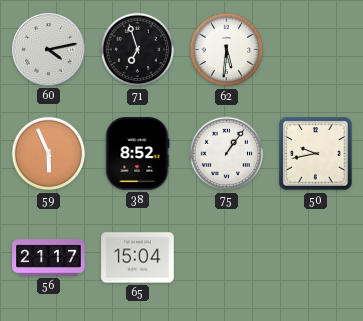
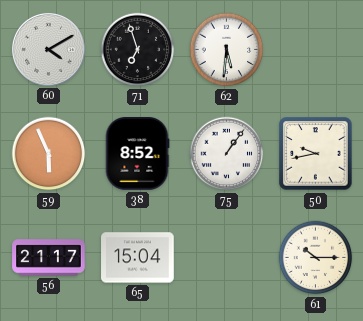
60: 4:13 -> 4:10
61: none -> 10:15
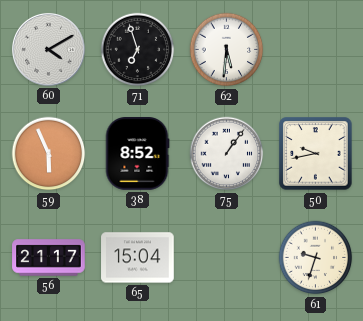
61: 10:15 -> 9:33
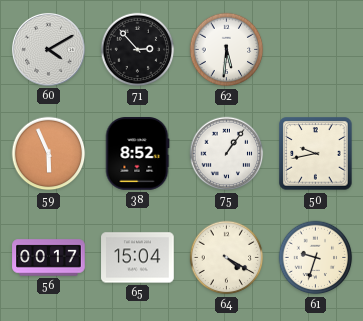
71: 6:57 -> 2:53
56: 21:17 -> 00:17
64: none -> 4:20
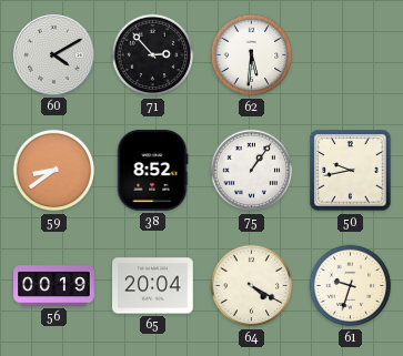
59: 5:56 -> 8:39
56: 00:17 -> 00:19
65: 15:04 -> 20:04
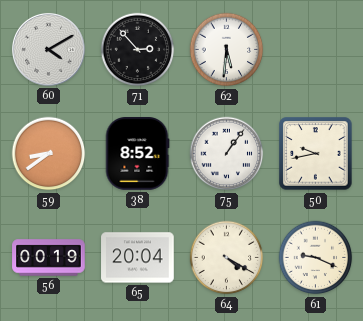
61: 9:33 -> 9:19
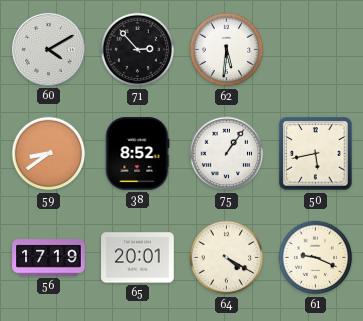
50: 9:43 -> 5:43
56: 00:19 -> 17:19
65: 20:04 -> 20:01
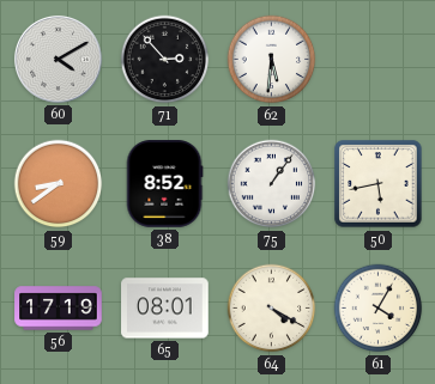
65: 20:01 -> 08:01
61: 9:19 -> 4:05
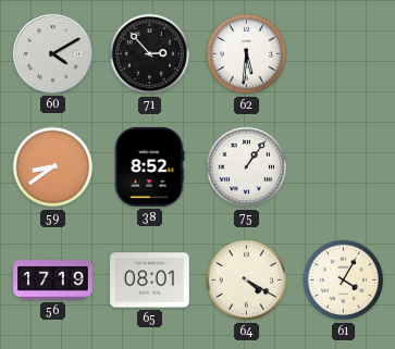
50: 5:43 -> none
